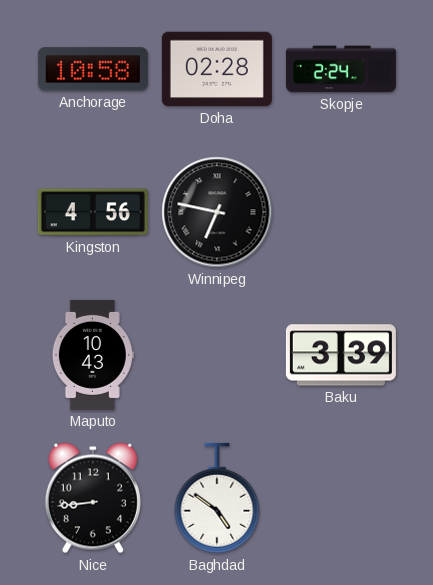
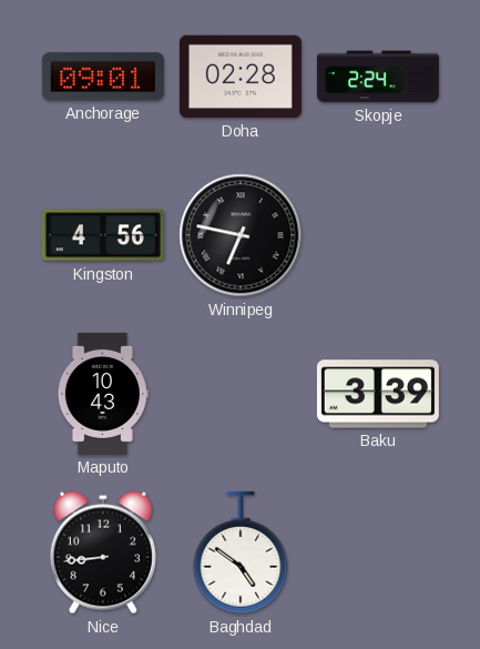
Anchorage: 10:58 -> 09:01
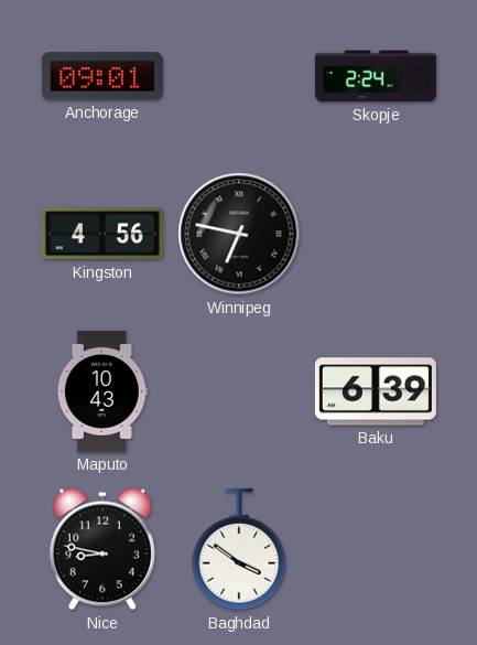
Doha: 02:28 -> none
Baku: 3:39 -> 6:39
Nice: 8:44 -> 8:47
Baghdad: 4:51 -> 3:51
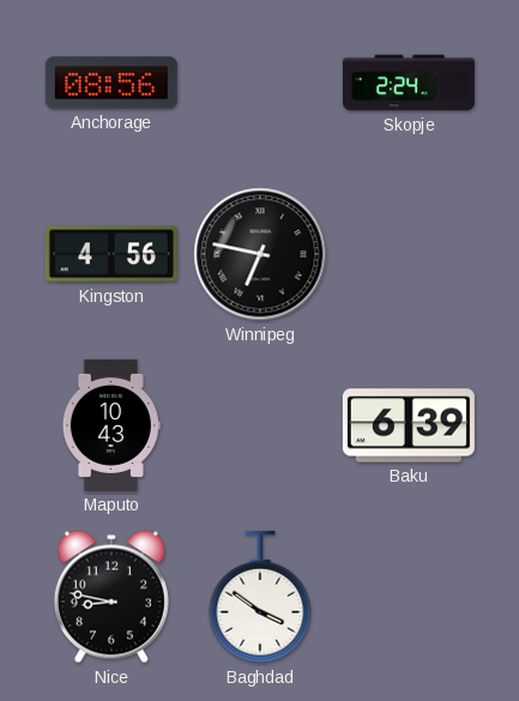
Anchorage: 09:01 -> 08:56
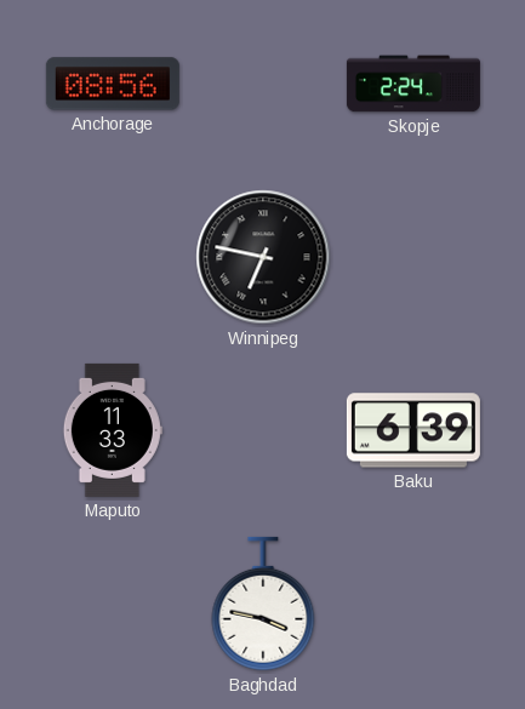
Kingston: 4:56 -> none
Maputo: 10:43 -> 11:33
Nice: 8:47 -> none
Baghdad: 3:51 -> 3:47
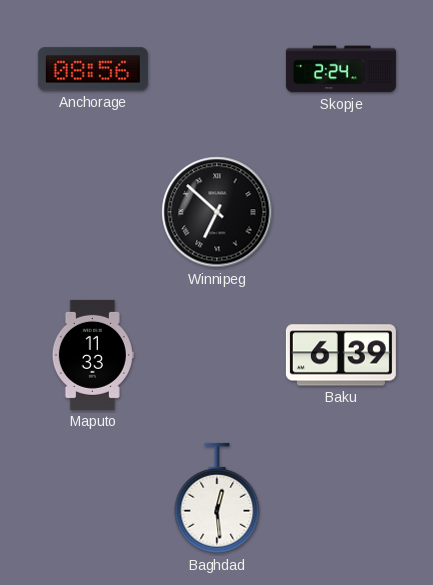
Winnipeg: 6:47 -> 6:52
Baghdad: 3:47 -> 12:29
